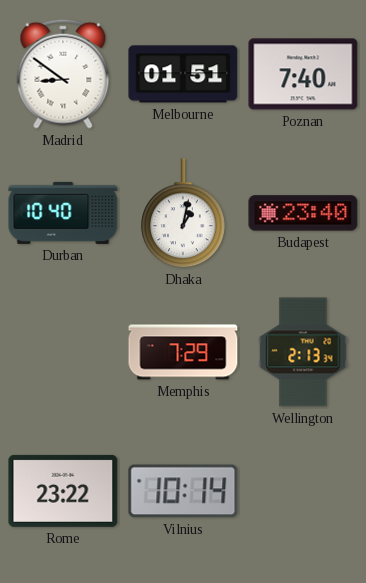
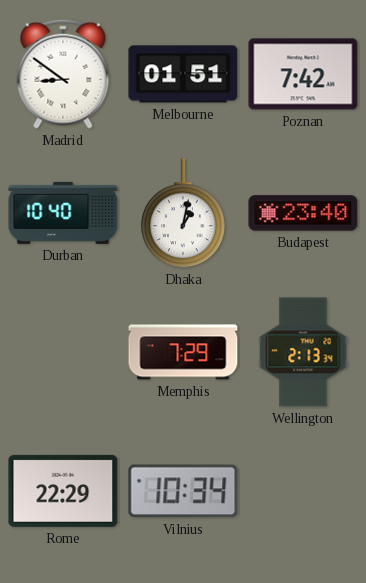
Poznan: 7:40 -> 7:42
Rome: 23:22 -> 22:29
Vilnius: 10:14 -> 10:34
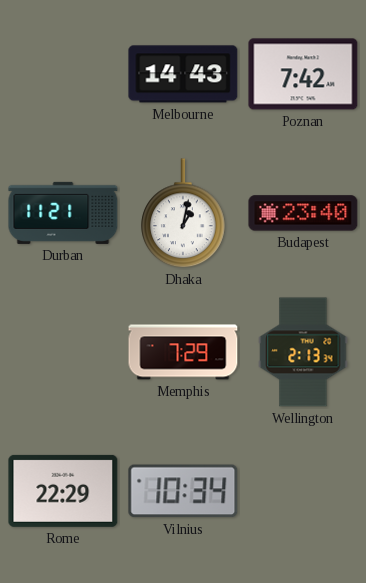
Madrid: 8:51 -> none
Melbourne: 01:51 -> 14:43
Durban: 10:40 -> 11:21
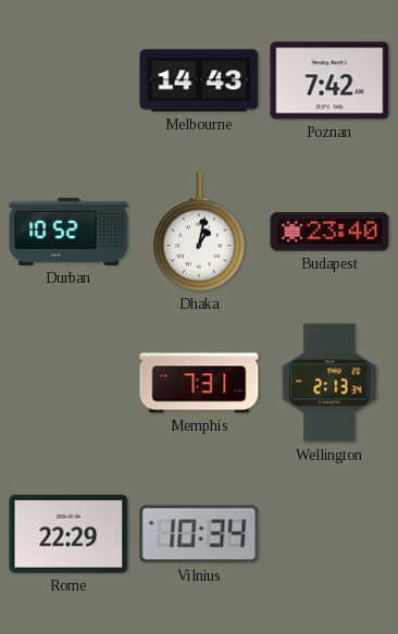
Durban: 11:21 -> 10:52
Memphis: 7:29 -> 7:31
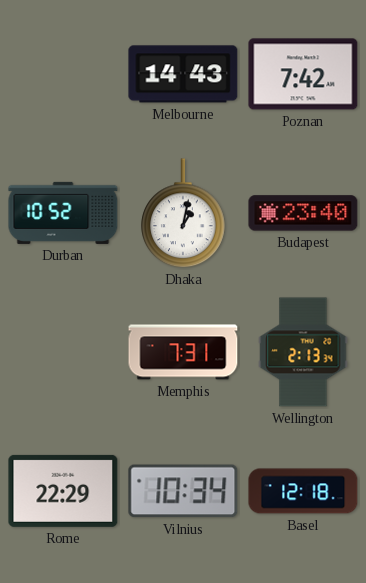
Basel: none -> 12:18
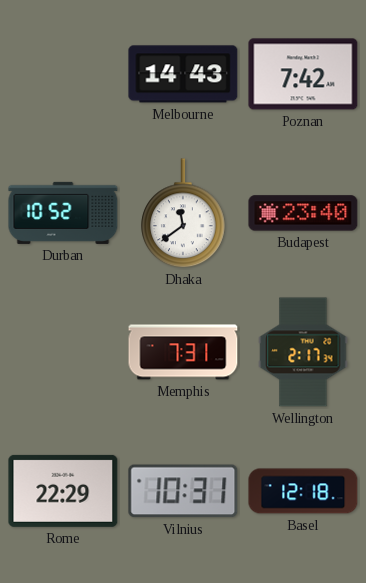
Dhaka: 1:02 -> 11:39
Wellington: 2:13 -> 2:17
Vilnius: 10:34 -> 10:31
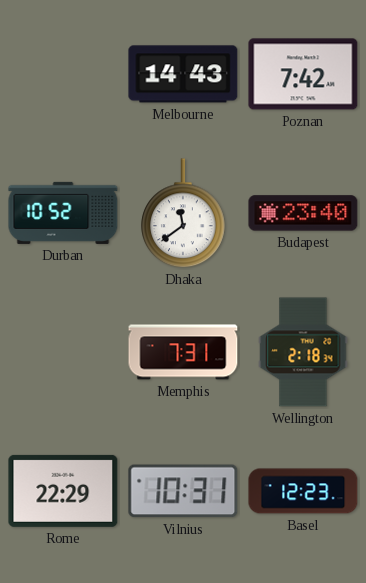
Wellington: 2:17 -> 2:18
Basel: 12:18 -> 12:23
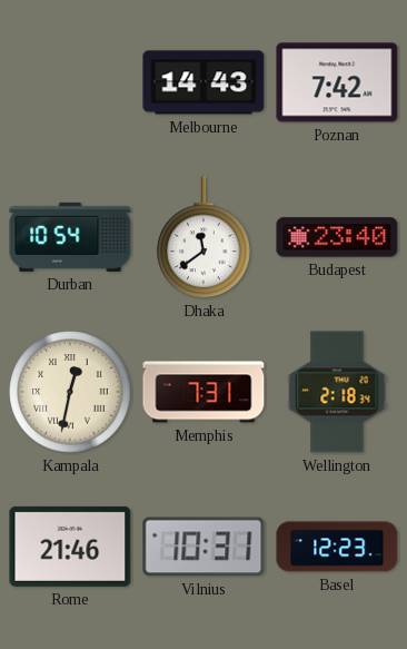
Durban: 10:52 -> 10:54
Kampala: none -> 12:32
Rome: 22:29 -> 21:46
